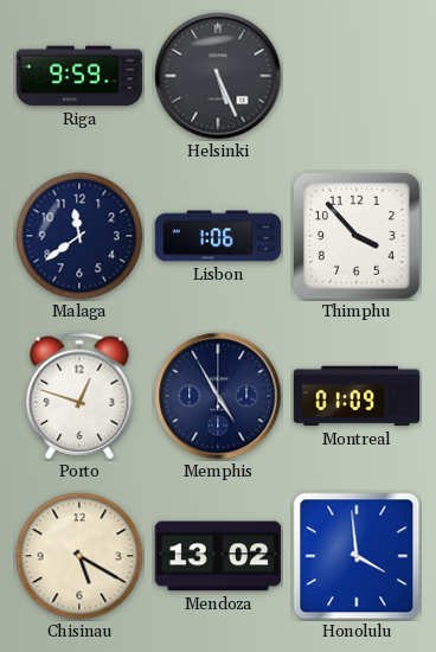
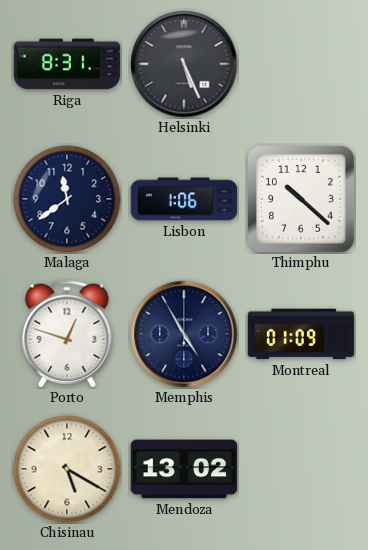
Riga: 9:59 -> 8:31
Thimphu: 3:53 -> 10:22
Honolulu: 3:59 -> none
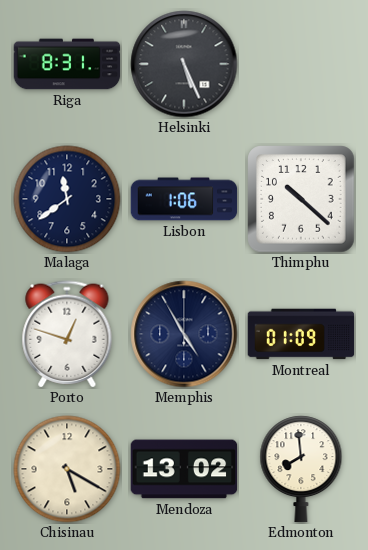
Edmonton: none -> 7:59
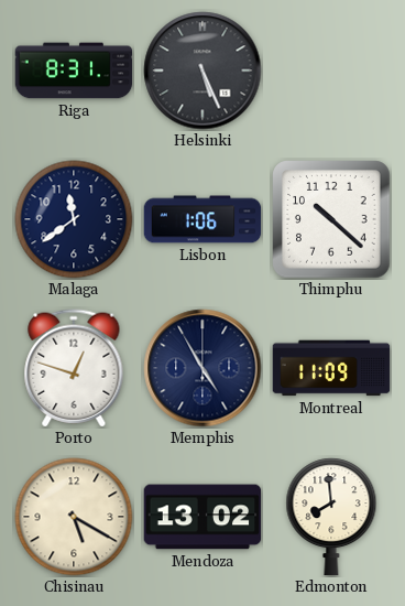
Montreal: 01:09 -> 11:09
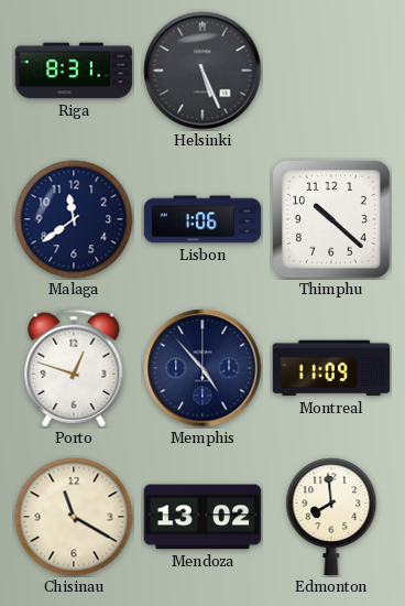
Memphis: 4:55 -> 4:53
Chisinau: 5:20 -> 11:20
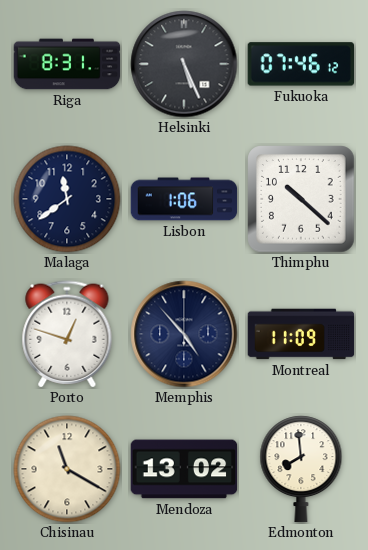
Fukuoka: none -> 07:46
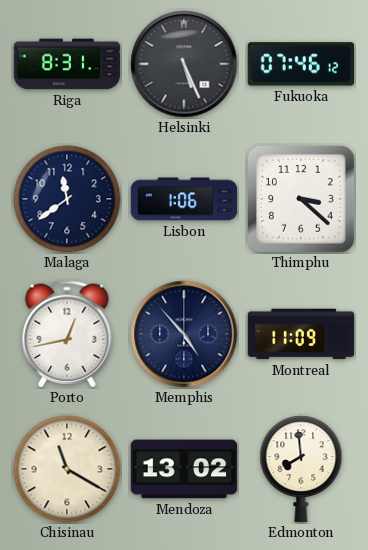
Thimphu: 10:22 -> 3:22
Porto: 12:48 -> 12:43
